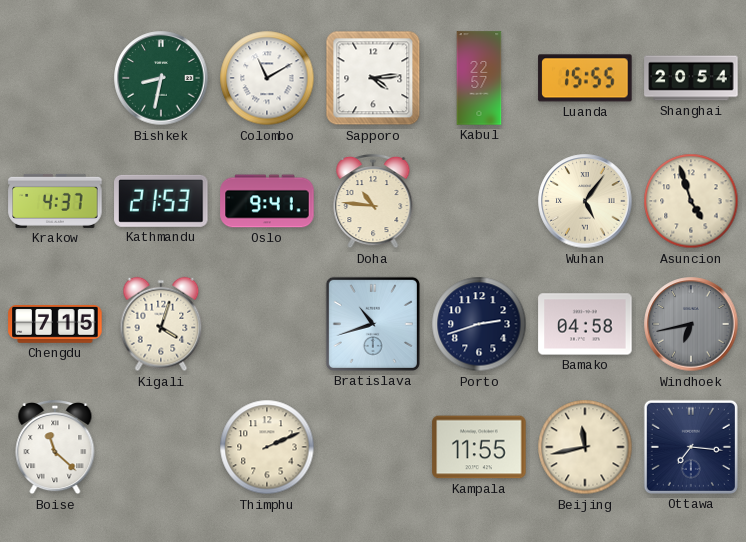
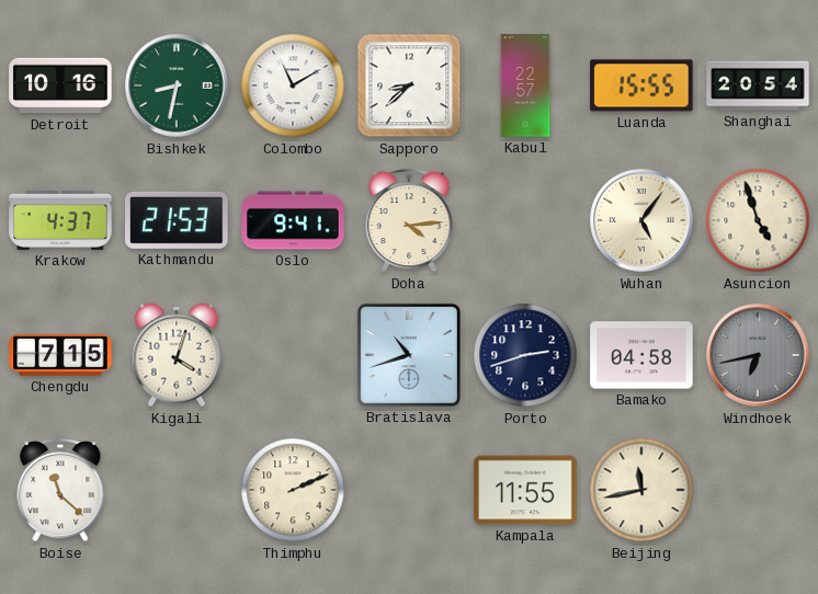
Detroit: none -> 10:16
Sapporo: 4:14 -> 8:38
Doha: 10:46 -> 4:14
Ottawa: 7:16 -> none
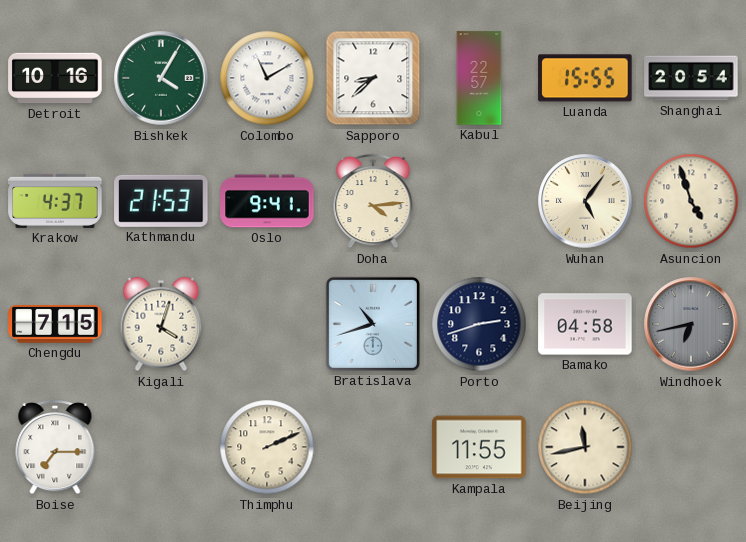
Bishkek: 8:32 -> 4:05
Boise: 11:22 -> 7:15
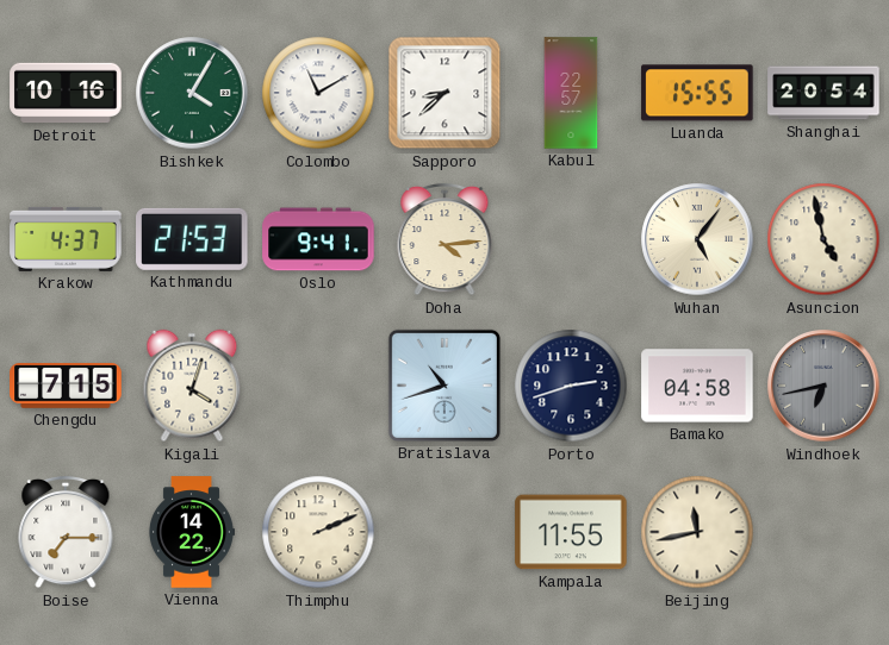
Asuncion: 4:57 -> 4:58
Vienna: none -> 14:22
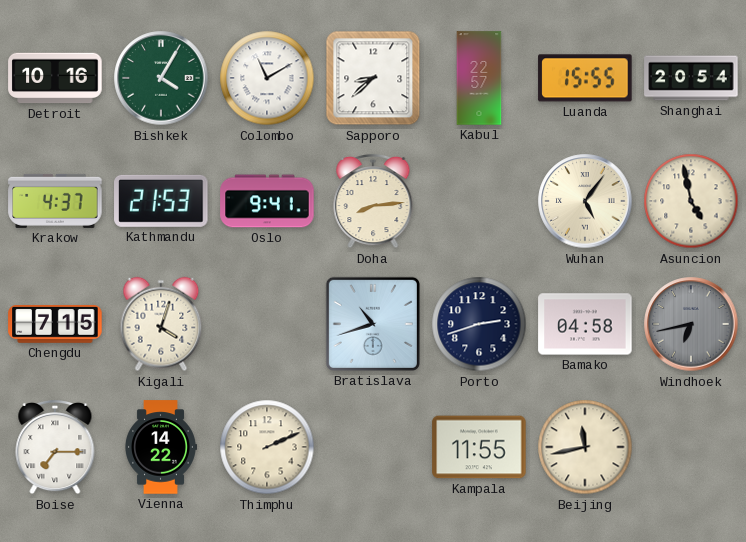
Doha: 4:14 -> 8:14
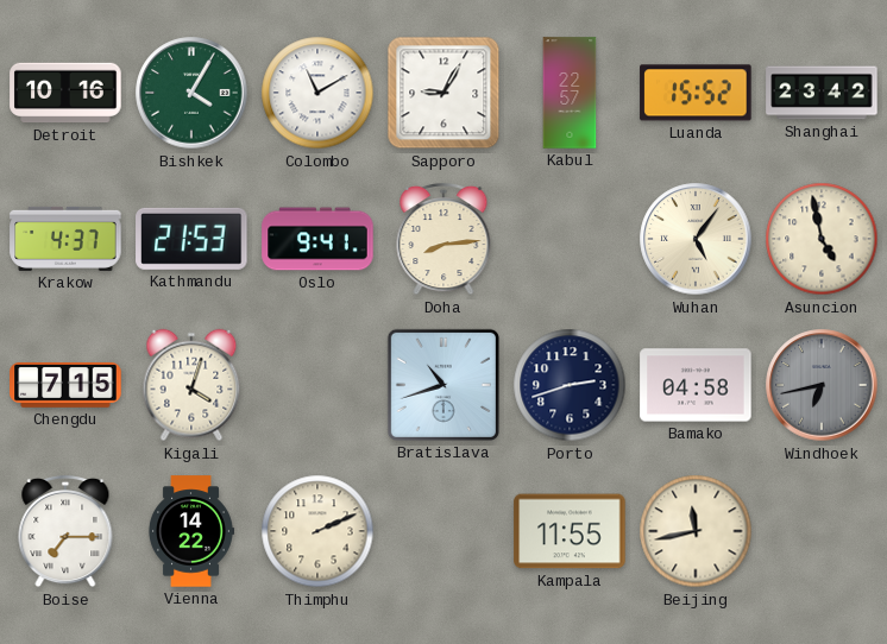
Sapporo: 8:38 -> 9:05
Luanda: 15:55 -> 15:52
Shanghai: 20:54 -> 23:42
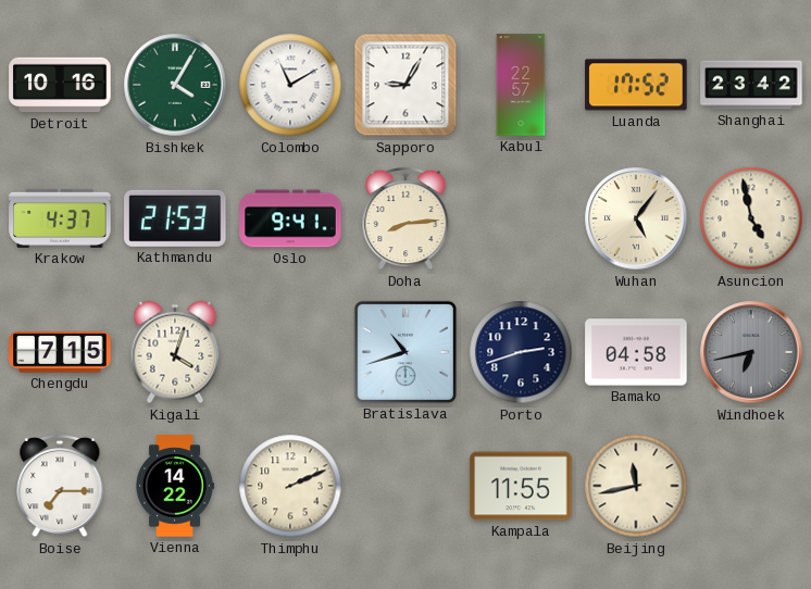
Luanda: 15:52 -> 17:52
